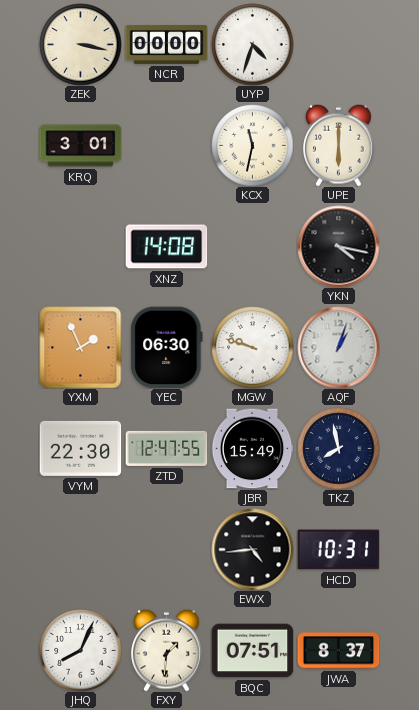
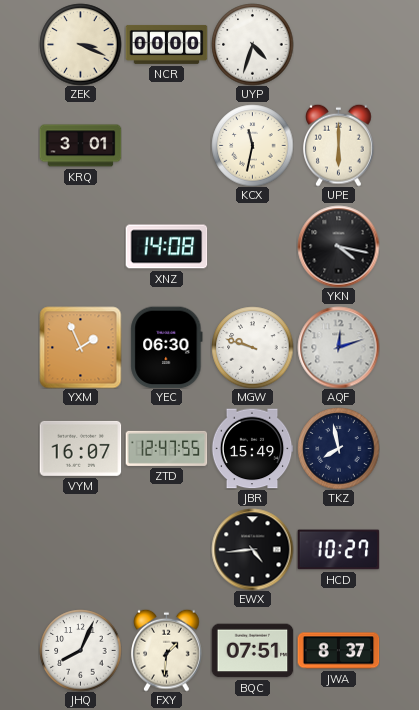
ZEK: 3:17 -> 3:19
AQF: 1:03 -> 12:12
VYM: 22:30 -> 16:07
HCD: 10:31 -> 10:27
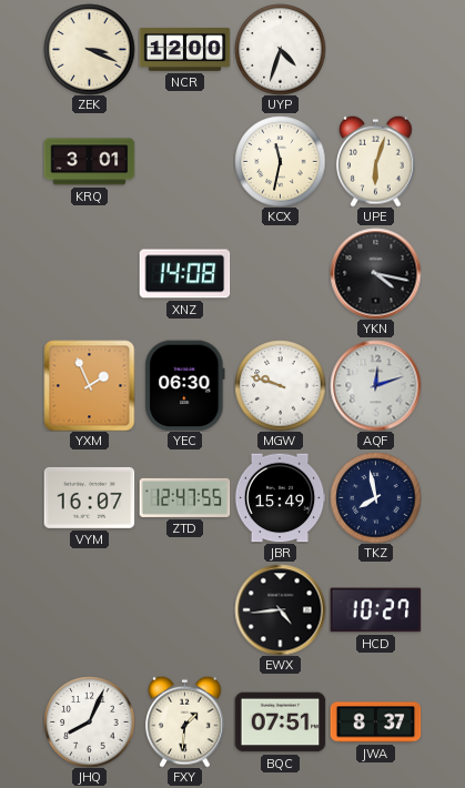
NCR: 00:00 -> 12:00
UPE: 6:00 -> 6:03
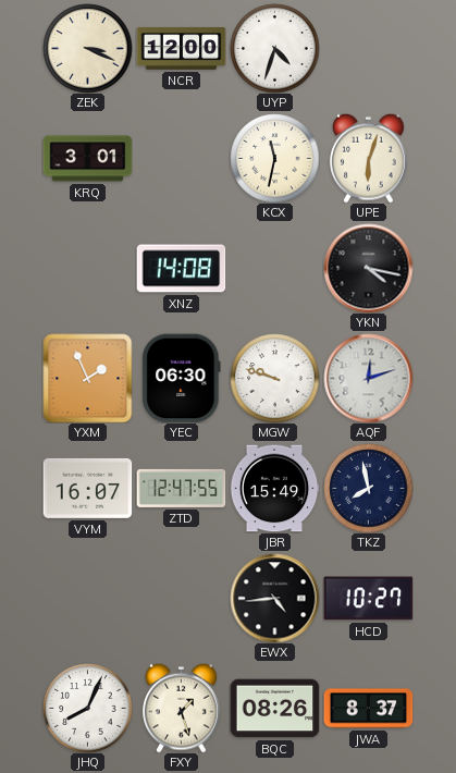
FXY: 1:31 -> 1:27
BQC: 07:51 -> 08:26
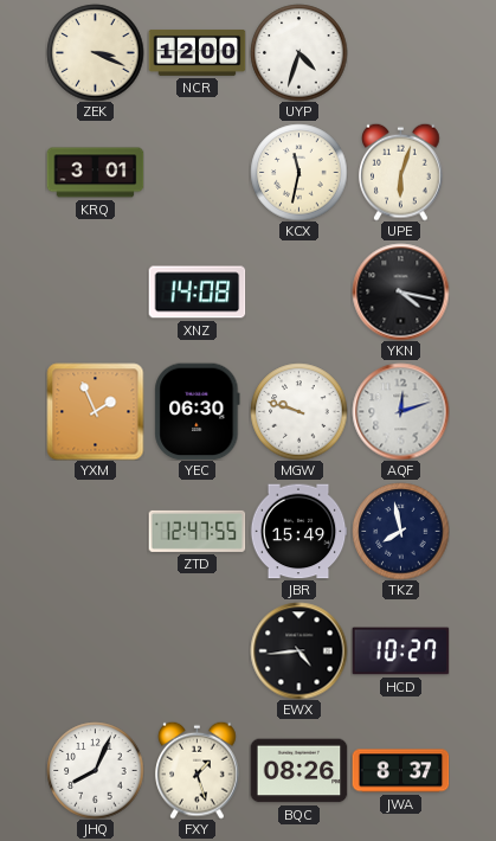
VYM: 16:07 -> none
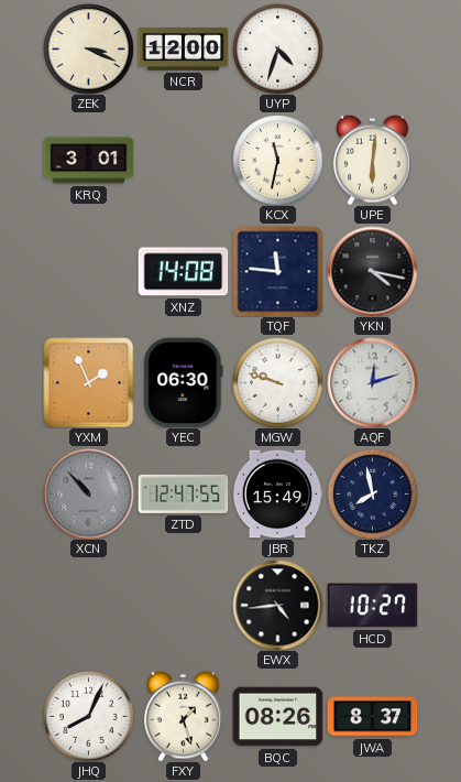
UPE: 6:03 -> 6:01
TQF: none -> 11:46
XCN: none -> 10:53
